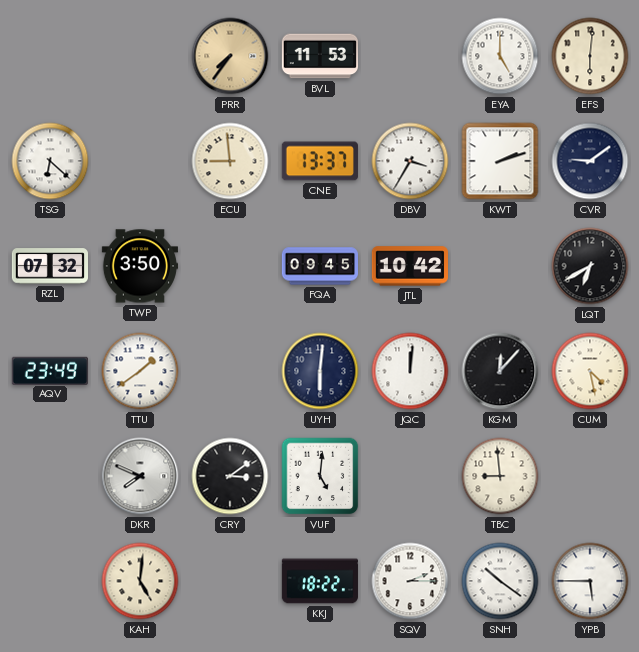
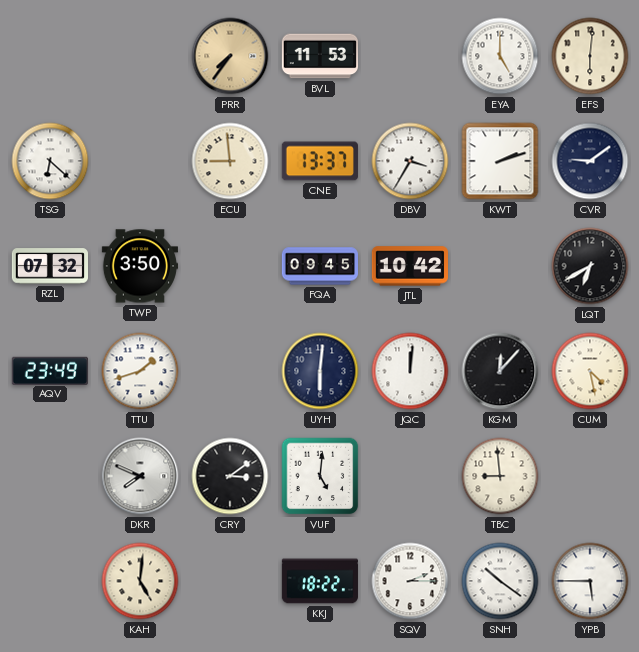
TTU: 1:39 -> 1:42
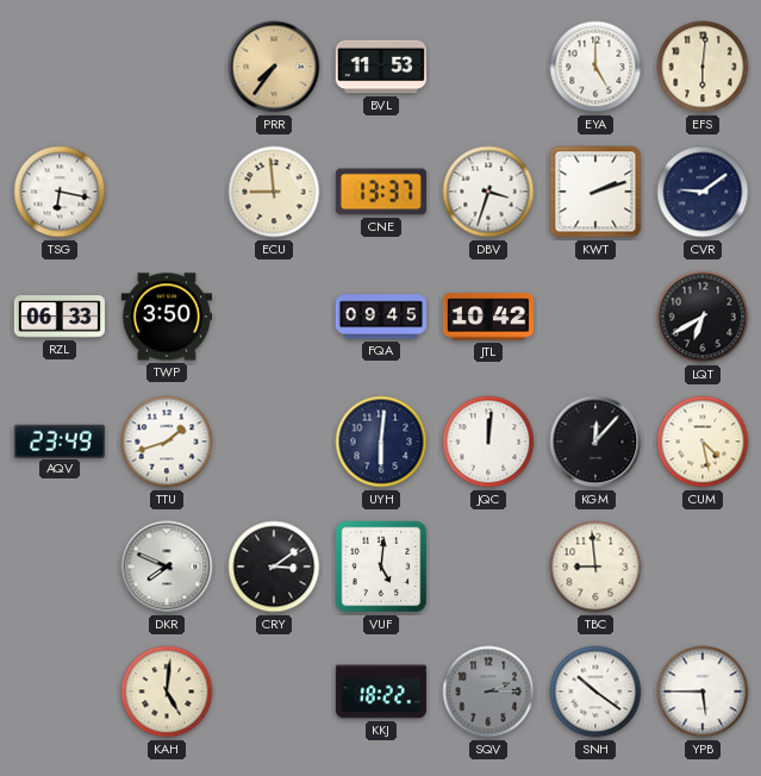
TSG: 6:22 -> 6:17
DBV: 3:35 -> 3:33
RZL: 07:32 -> 06:33
SQV dial: white -> grey
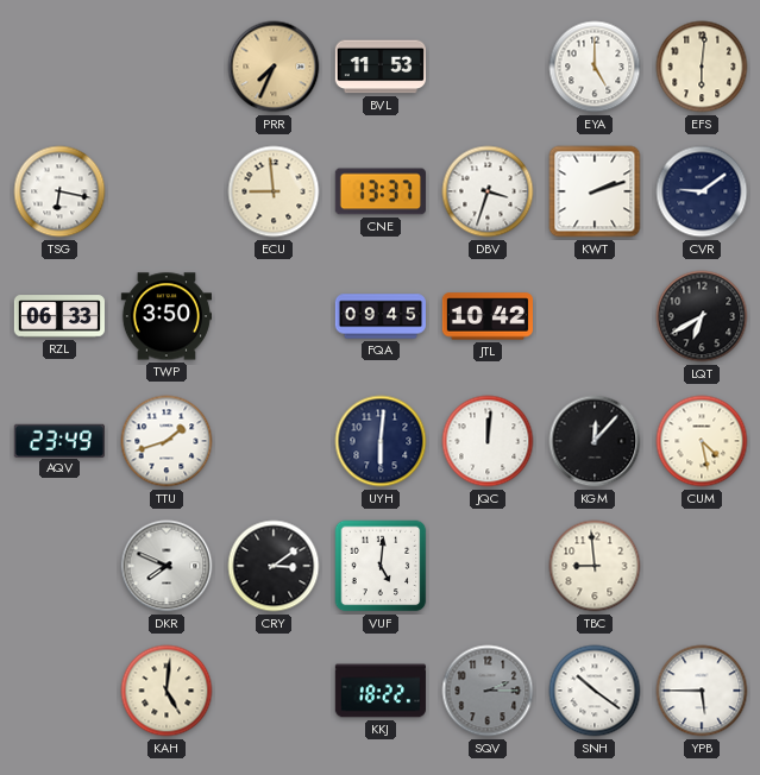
PRR: 7:36 -> 7:34
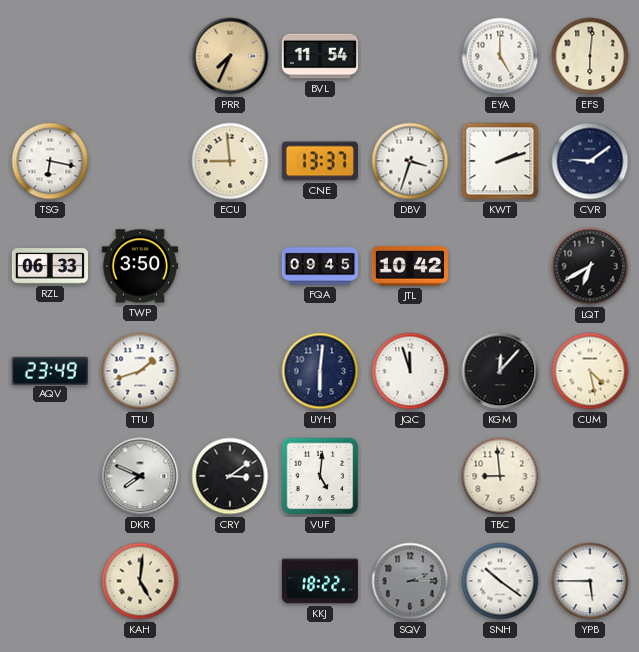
BVL: 11:53 -> 11:54
JQC: 12:01 -> 11:57
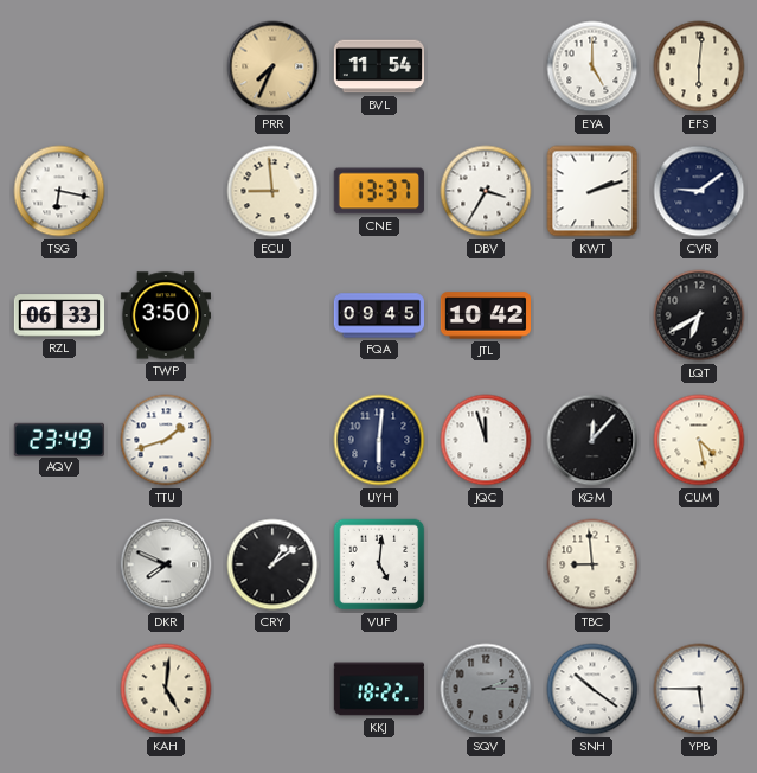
DBV: 3:33 -> 3:35
CRY: 3:09 -> 1:09
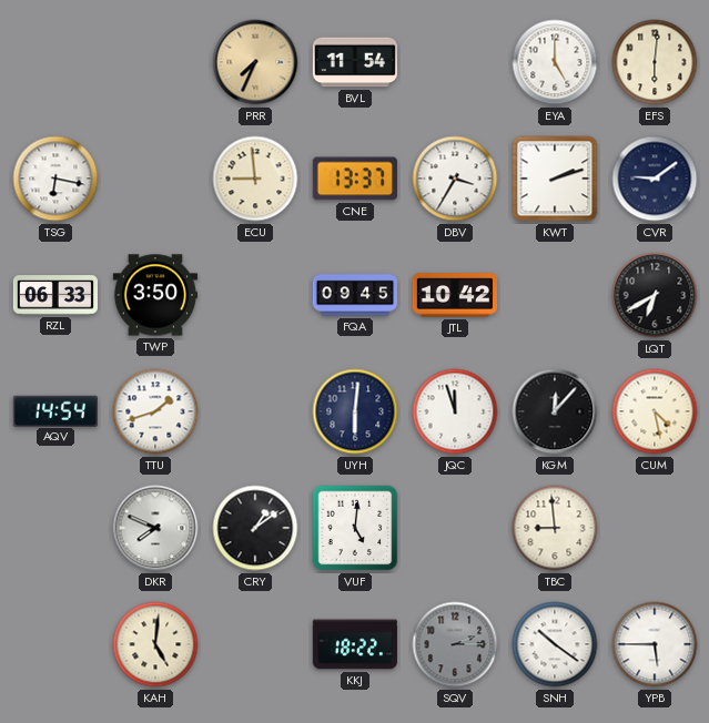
AQV: 23:49 -> 14:54
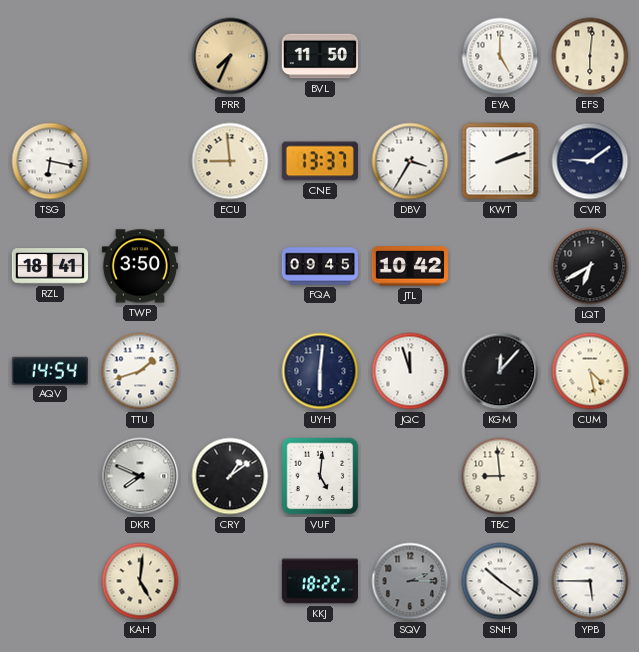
BVL: 11:54 -> 11:50
RZL: 06:33 -> 18:41
